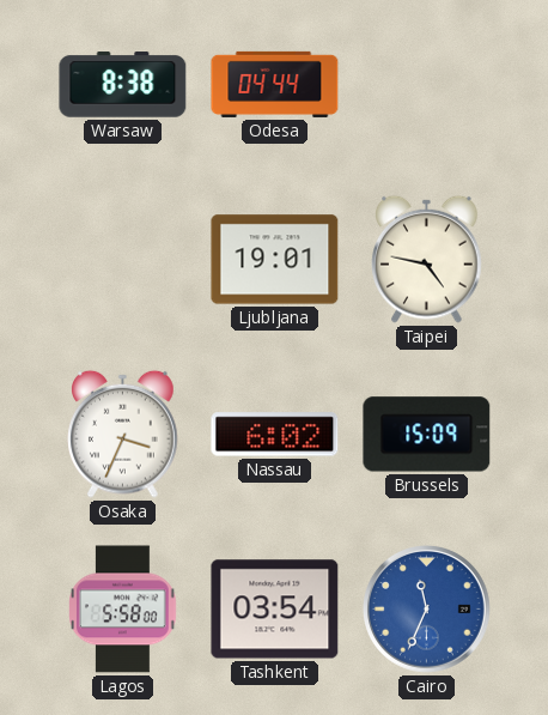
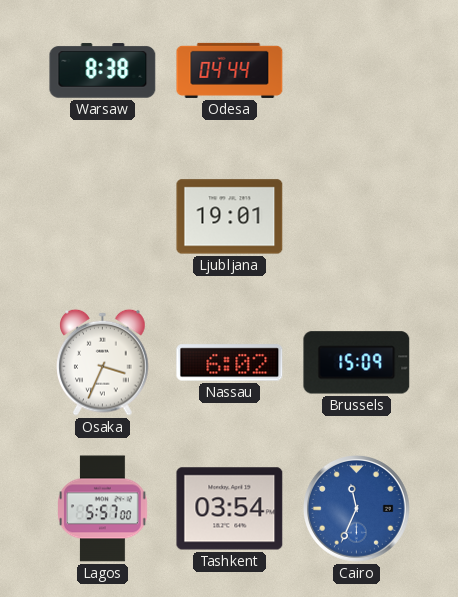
Taipei: 4:47 -> none
Lagos: 5:58 -> 5:57
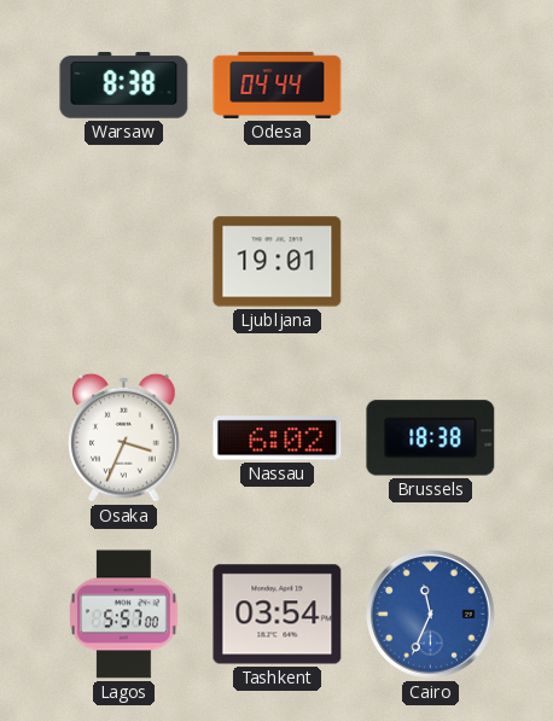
Brussels: 15:09 -> 18:38
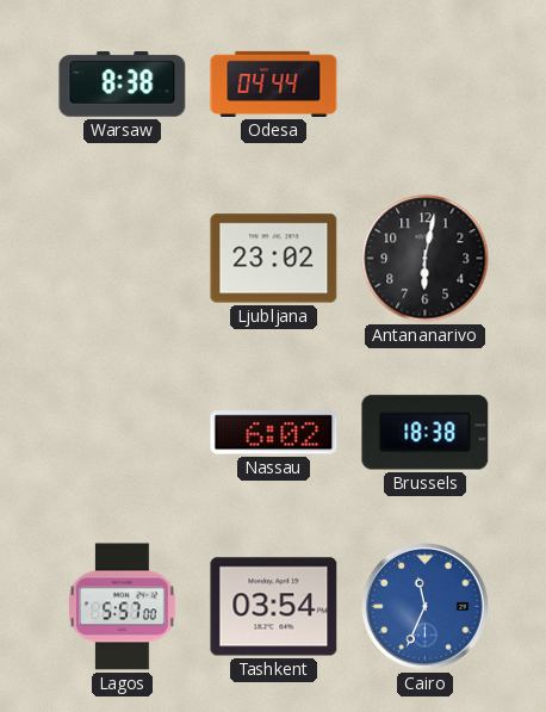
Ljubljana: 19:01 -> 23:02
Antananarivo: none -> 6:02
Osaka: 3:34 -> none
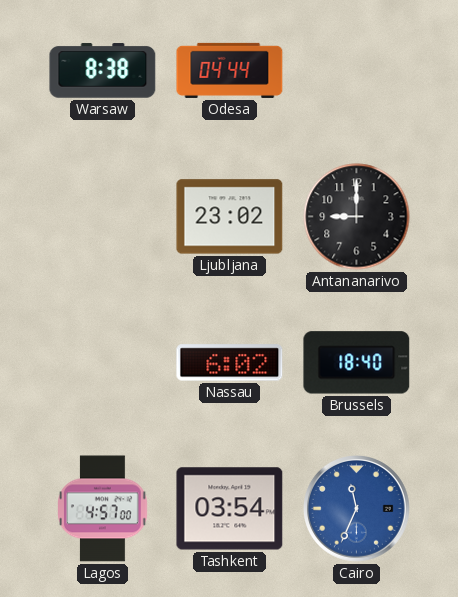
Antananarivo: 6:02 -> 9:00
Brussels: 18:38 -> 18:40
Lagos: 5:57 -> 4:57
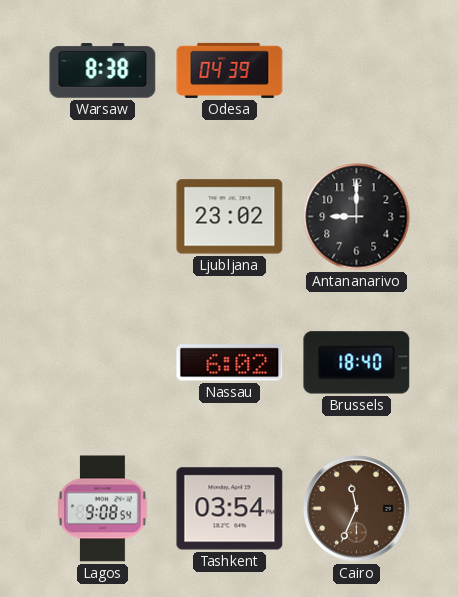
Odesa: 04:44 -> 04:39
Lagos: 4:57 -> 9:08
Cairo dial: blue -> brown
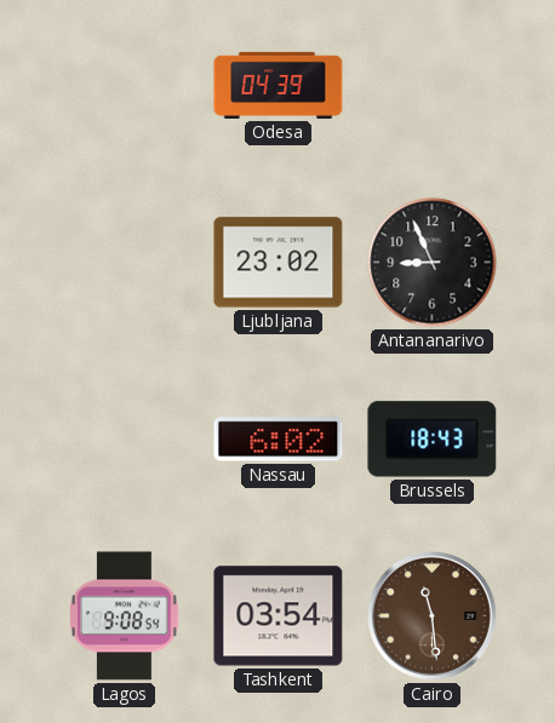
Warsaw: 8:38 -> none
Antananarivo: 9:00 -> 8:56
Brussels: 18:40 -> 18:43
Cairo: 11:34 -> 11:29
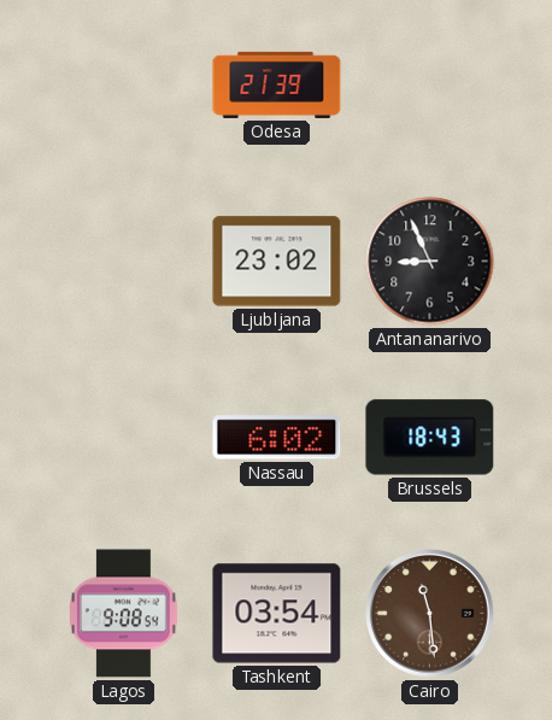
Odesa: 04:39 -> 21:39
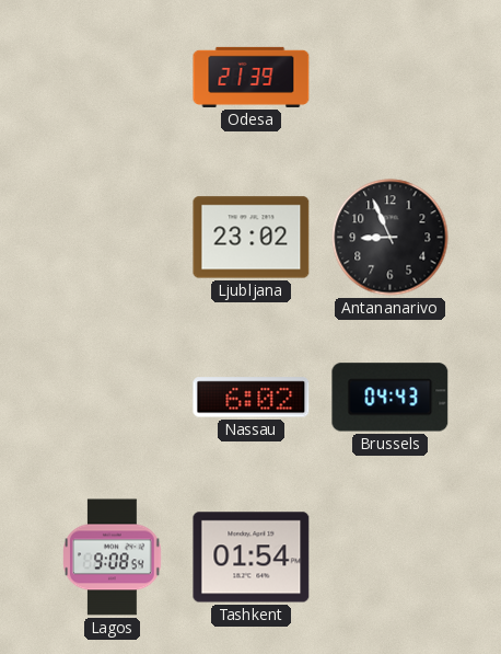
Brussels: 18:43 -> 04:43
Tashkent: 03:54 -> 01:54
Cairo: 11:29 -> none
